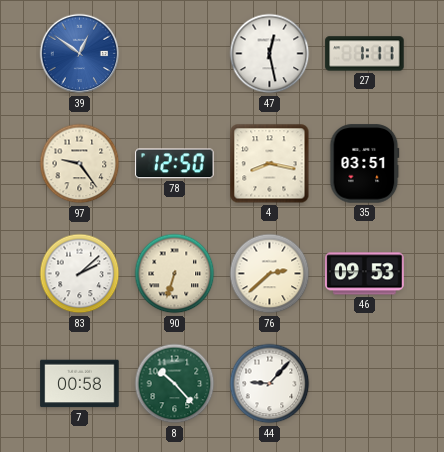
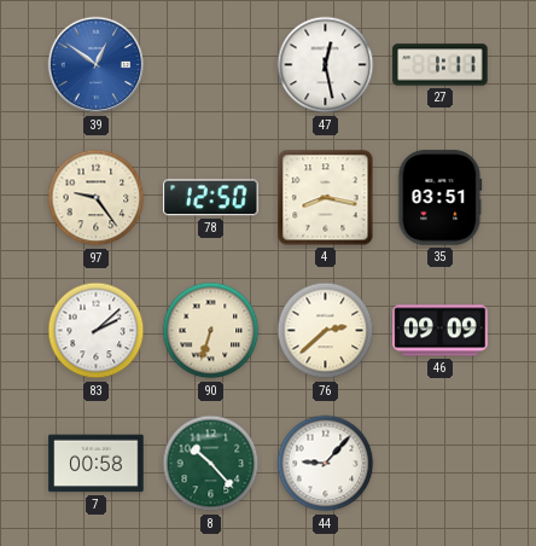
46: 09:53 -> 09:09
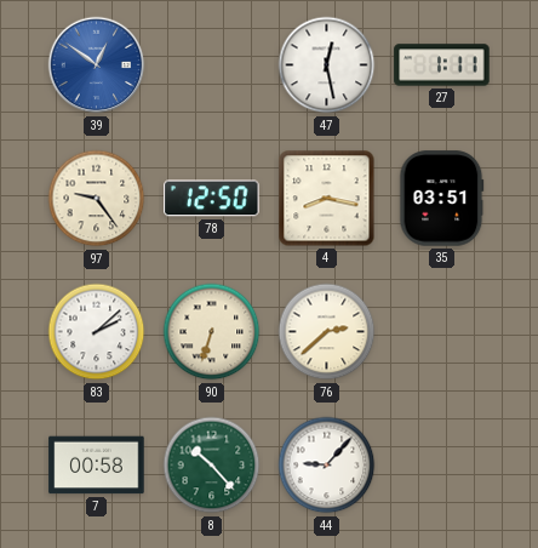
46: 09:09 -> none
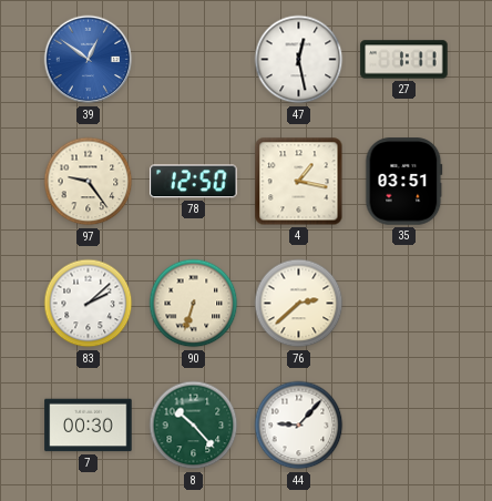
4: 8:17 -> 1:17
7: 00:58 -> 00:30
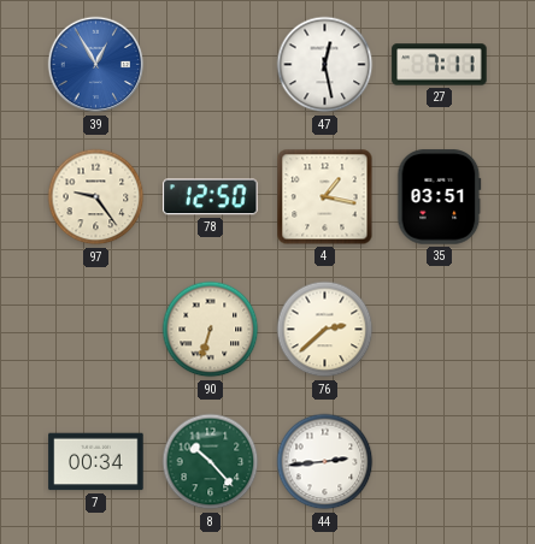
39: 12:51 -> 12:55
27: 1:11 -> 7:11
83: 2:08 -> none
7: 00:30 -> 00:34
44: 9:07 -> 2:44
